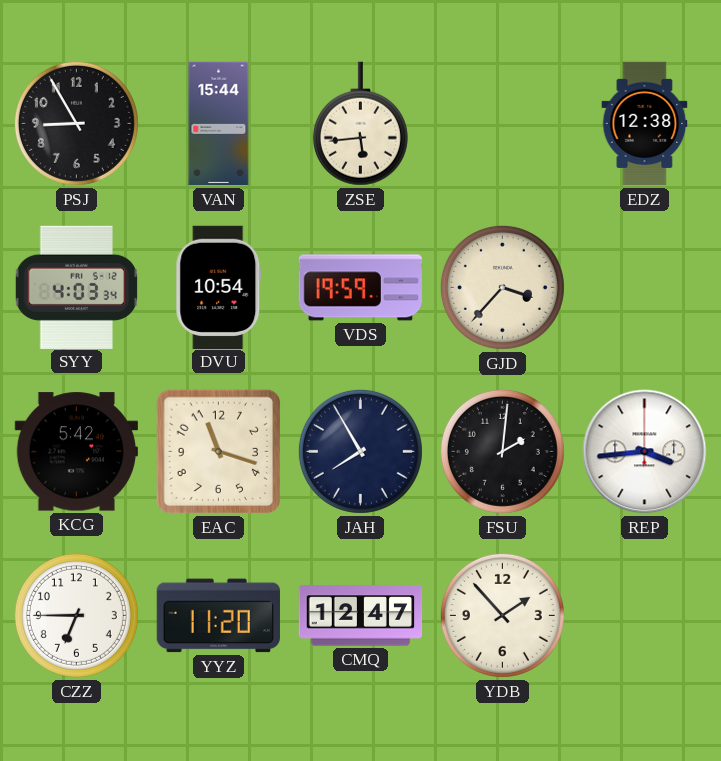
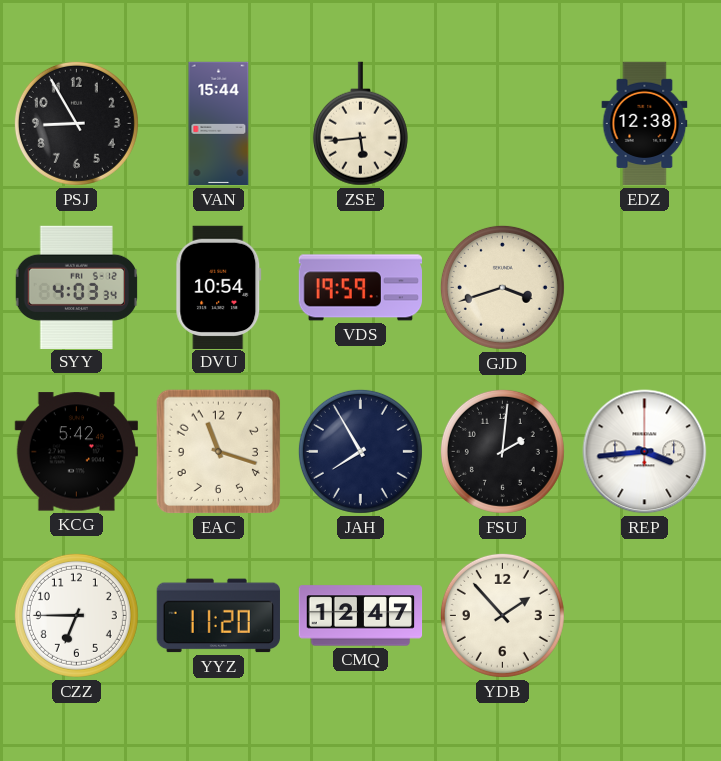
GJD: 3:37 -> 3:42
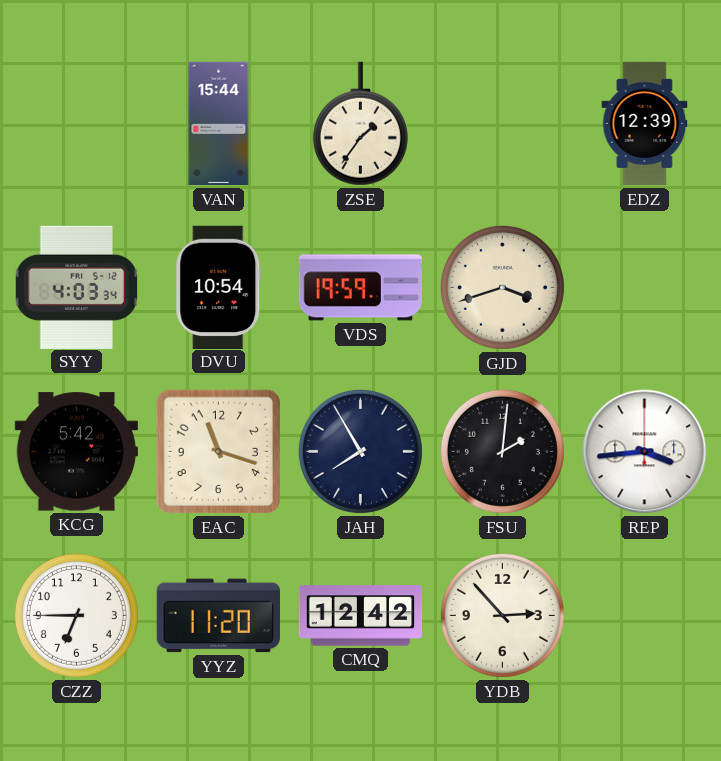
PSJ: 8:55 -> none
ZSE: 5:44 -> 1:36
EDZ: 12:38 -> 12:39
CMQ: 12:47 -> 12:42
YDB: 1:53 -> 2:53
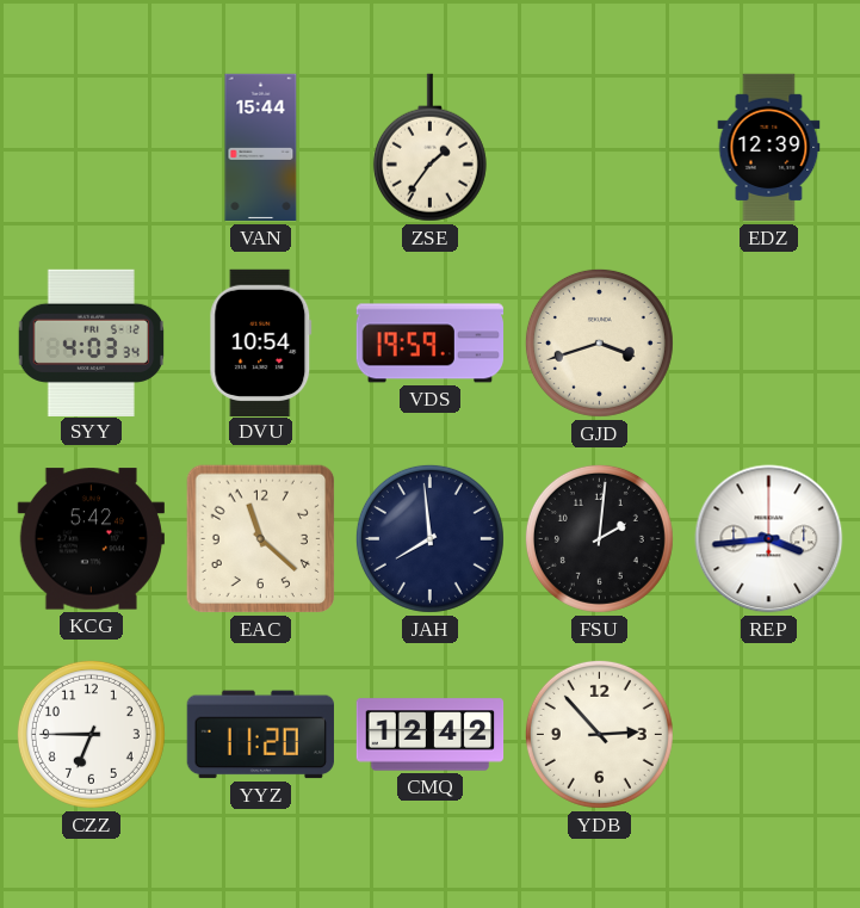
EAC: 11:18 -> 11:22
JAH: 7:55 -> 7:59
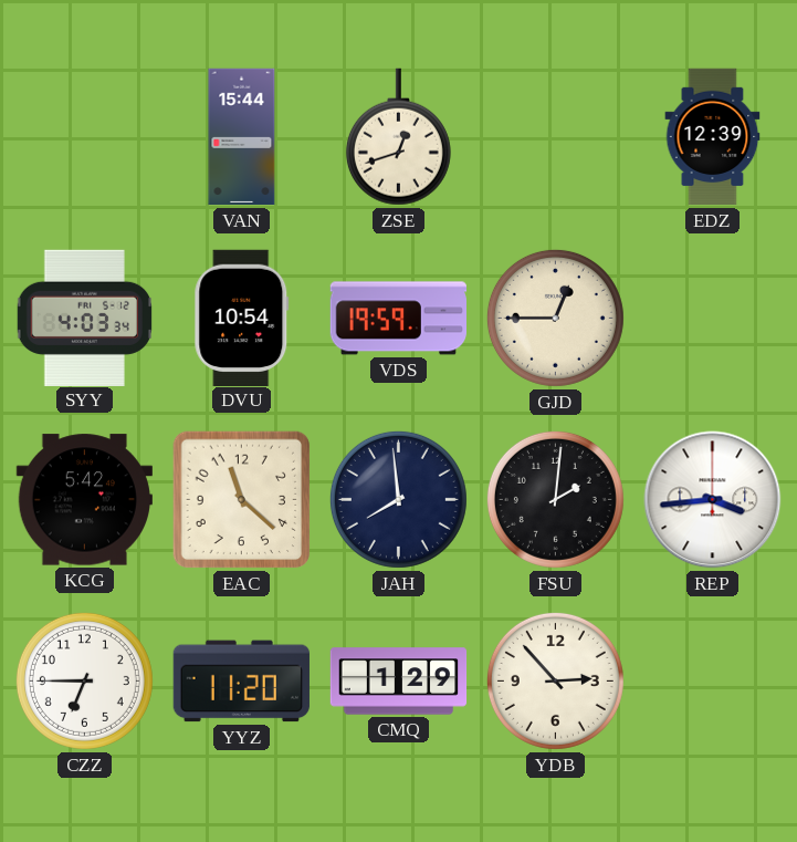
ZSE: 1:36 -> 12:42
GJD: 3:42 -> 12:45
CMQ: 12:42 -> 1:29
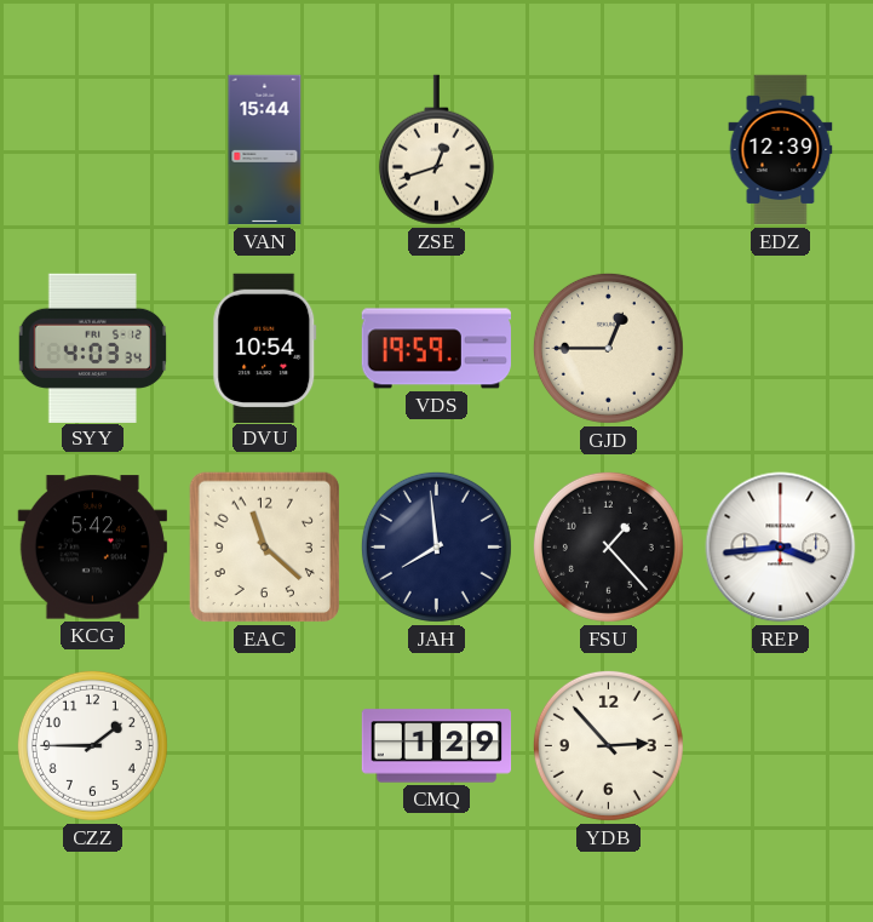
FSU: 2:01 -> 1:23
CZZ: 6:45 -> 1:45
YYZ: 11:20 -> none
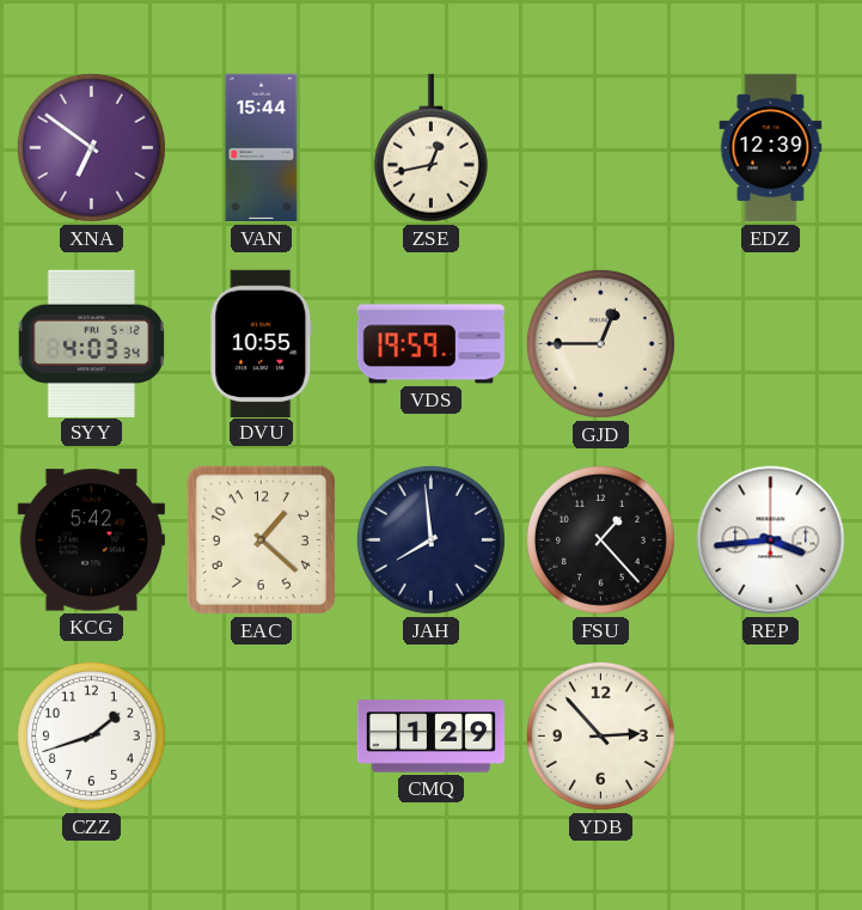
XNA: none -> 6:51
ZSE: 12:42 -> 12:43
DVU: 10:54 -> 10:55
EAC: 11:22 -> 1:22
CZZ: 1:45 -> 1:42
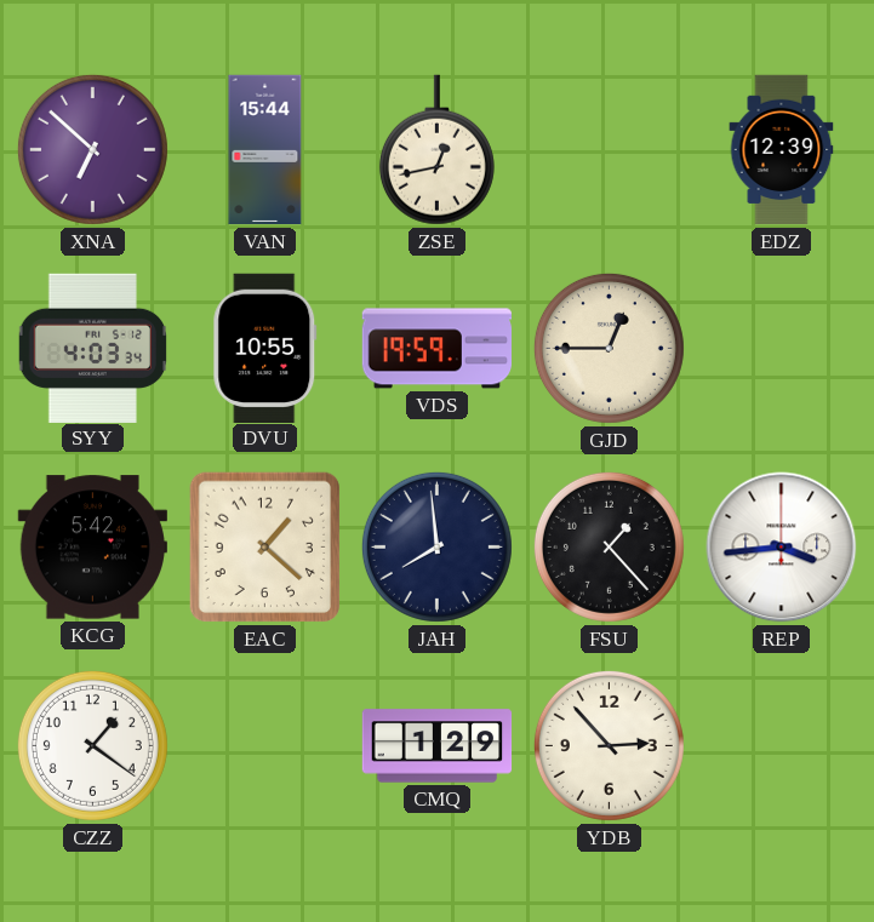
XNA: 6:51 -> 6:52
CZZ: 1:42 -> 1:21
